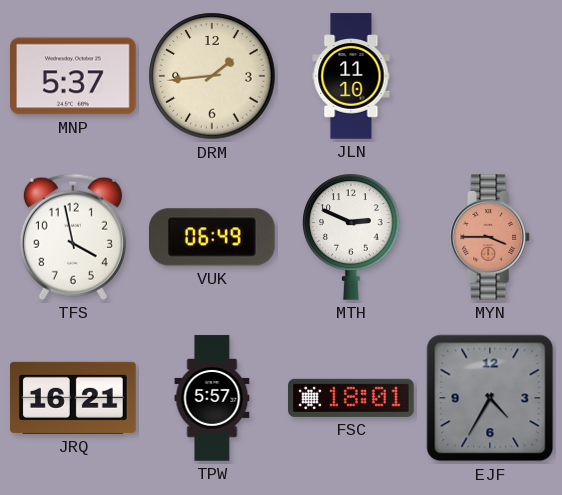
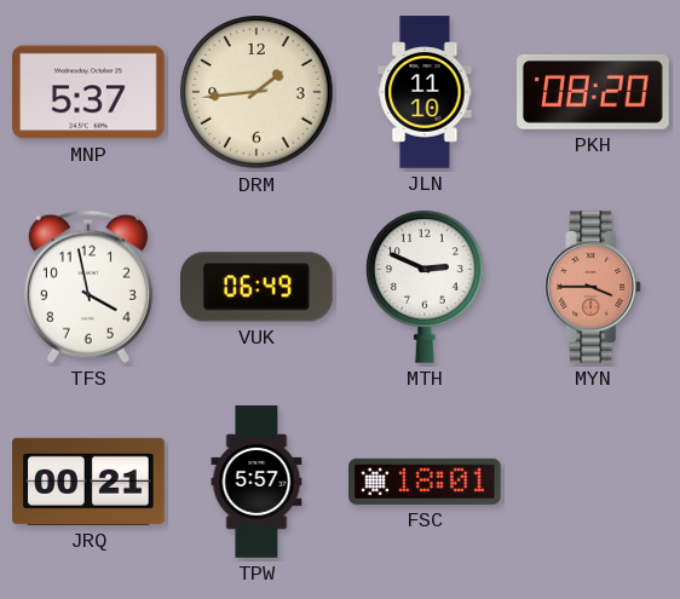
PKH: none -> 08:20
JRQ: 16:21 -> 00:21
EJF: 4:35 -> none
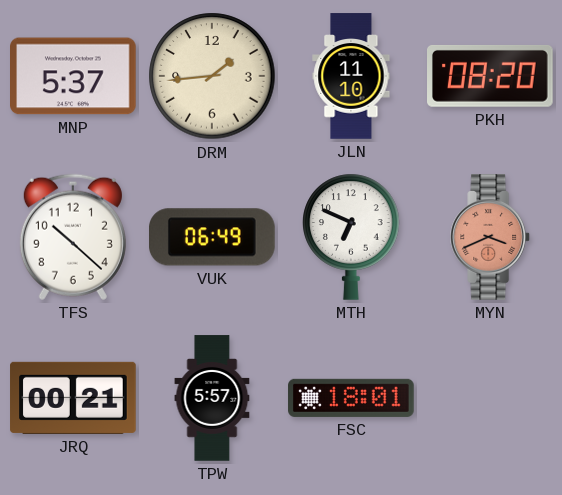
TFS: 3:58 -> 10:22
MTH: 2:49 -> 6:49
MYN: 3:45 -> 3:41
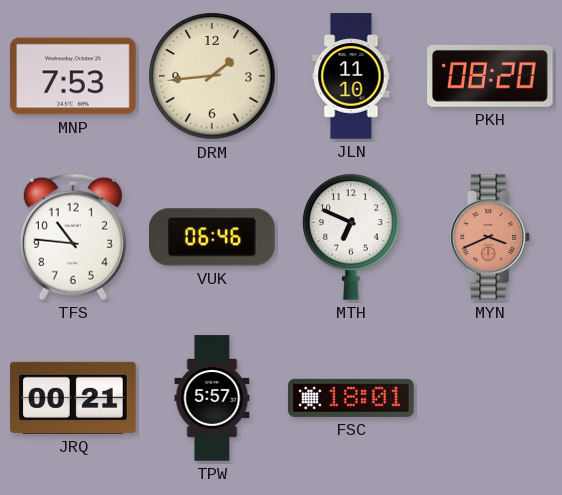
MNP: 5:37 -> 7:53
TFS: 10:22 -> 10:46
VUK: 06:49 -> 06:46
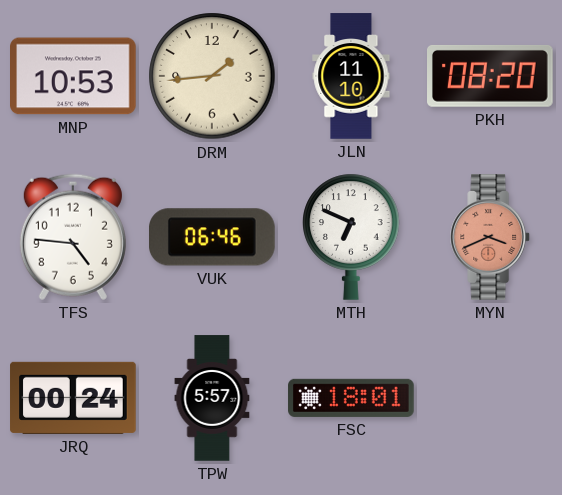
MNP: 7:53 -> 10:53
TFS: 10:46 -> 4:46
JRQ: 00:21 -> 00:24
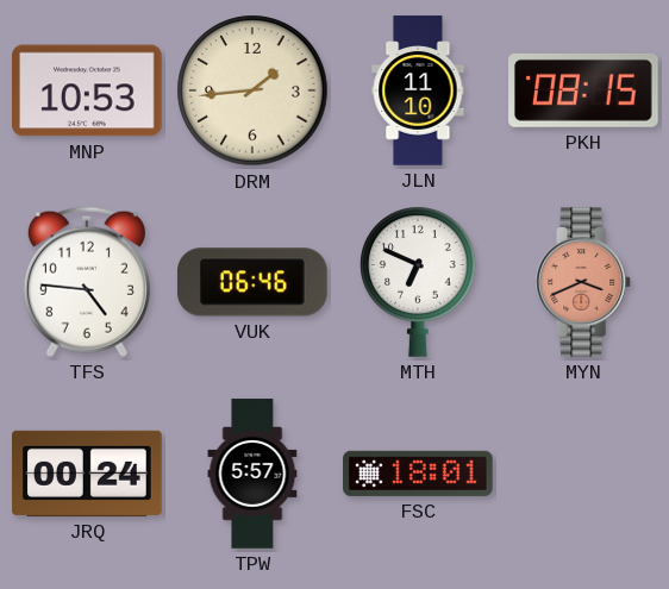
PKH: 08:20 -> 08:15
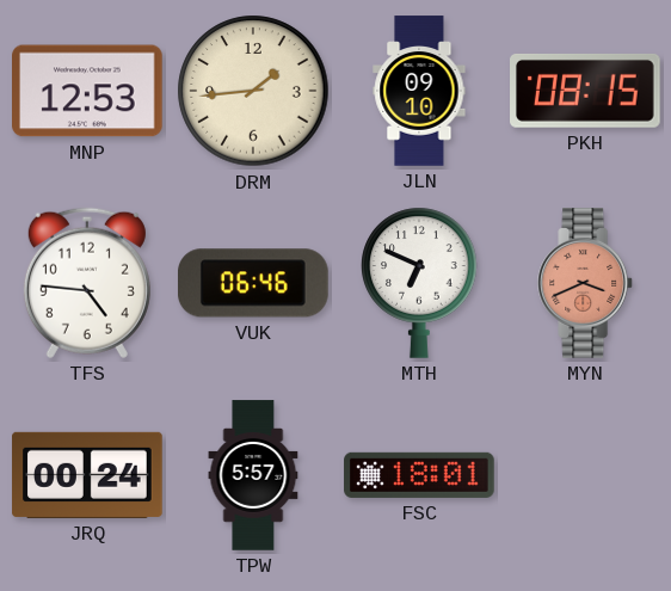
MNP: 10:53 -> 12:53
JLN: 11:10 -> 09:10
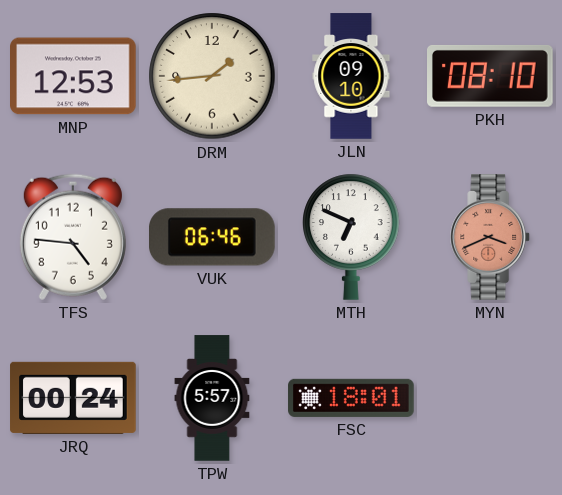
PKH: 08:15 -> 08:10
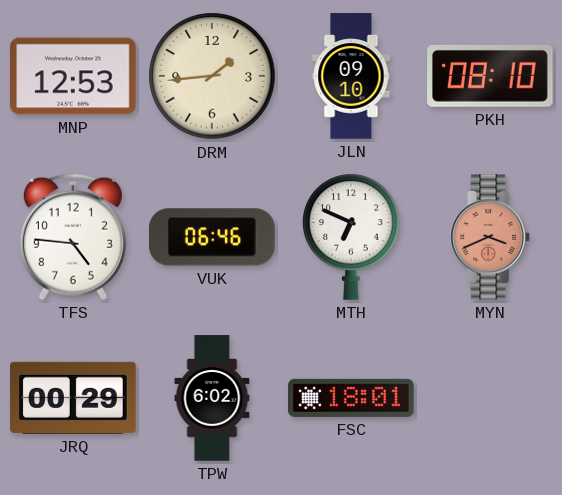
JRQ: 00:24 -> 00:29
TPW: 5:57 -> 6:02
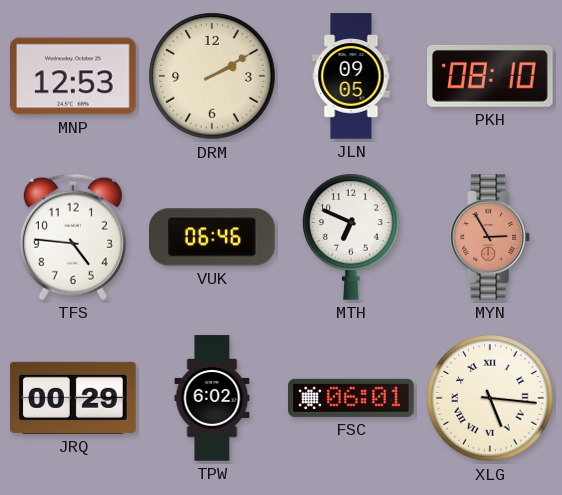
DRM: 1:44 -> 2:10
JLN: 09:10 -> 09:05
MYN: 3:41 -> 2:55
FSC: 18:01 -> 06:01
XLG: none -> 5:16
